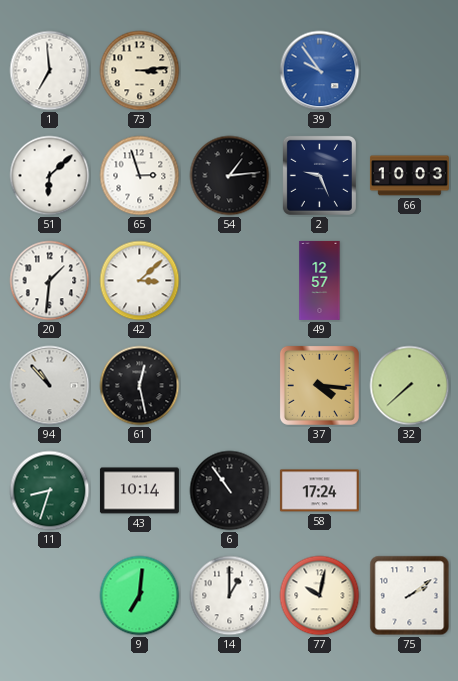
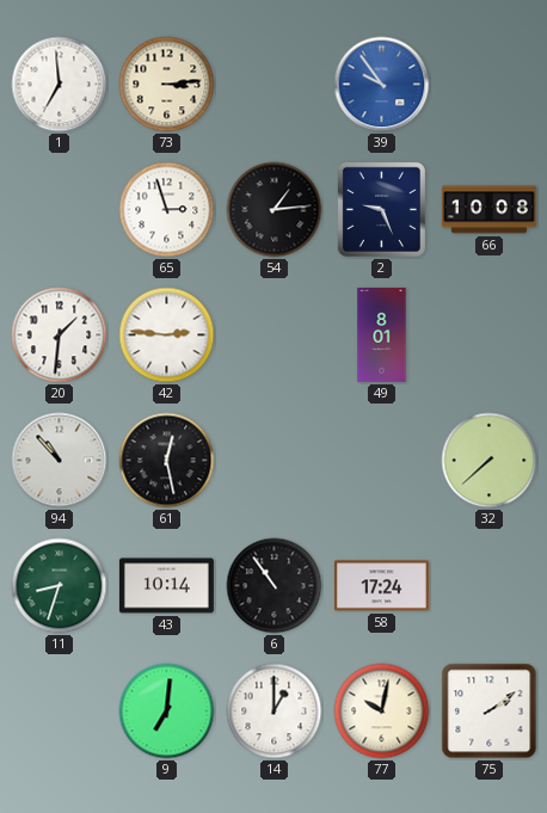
51: 6:08 -> none
66: 10:03 -> 10:08
42: 3:08 -> 2:46
49: 12:57 -> 8:01
37: 4:16 -> none
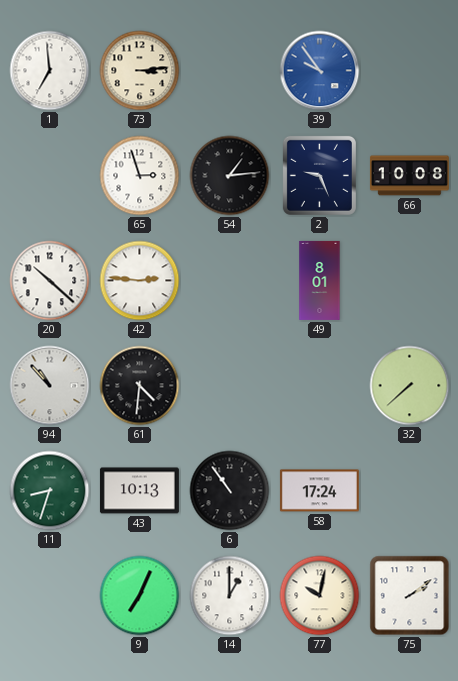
20: 1:31 -> 10:22
61: 12:28 -> 4:31
43: 10:14 -> 10:13
9: 7:01 -> 7:04
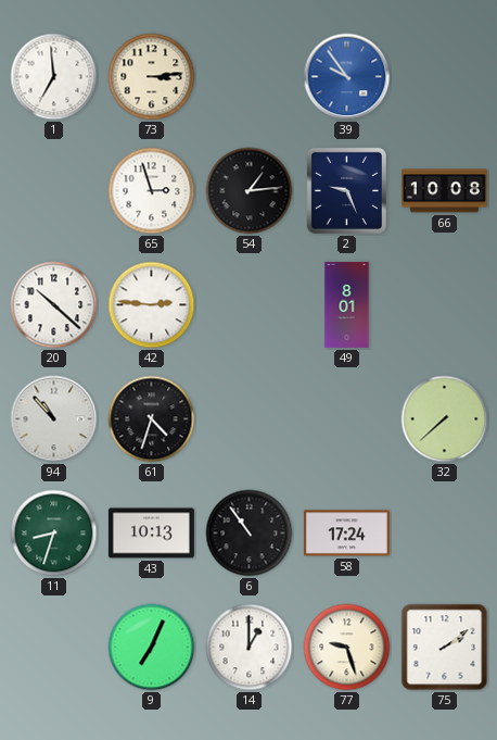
61: 4:31 -> 4:33
77: 10:02 -> 9:27
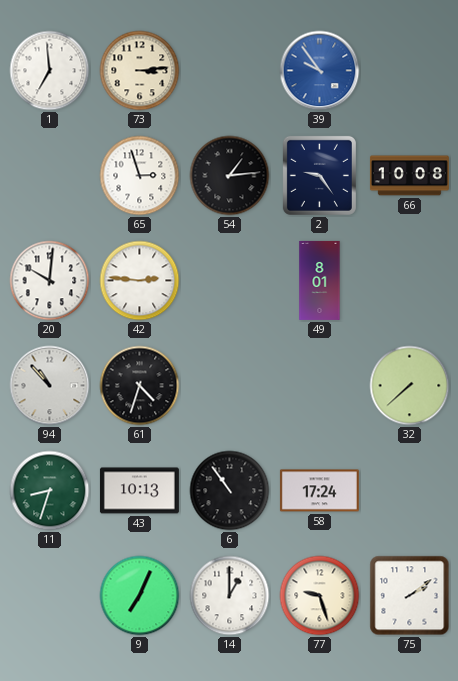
2: 9:26 -> 9:24
20: 10:22 -> 10:01
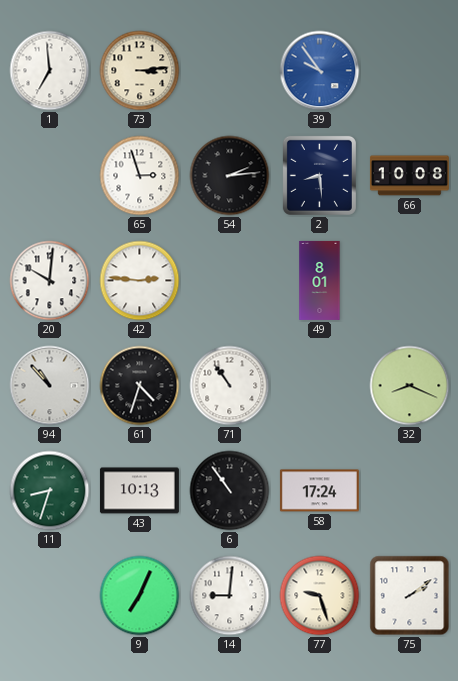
54: 1:14 -> 2:14
2: 9:24 -> 8:29
71: none -> 10:54
32: 7:38 -> 8:19
14: 1:00 -> 9:01
